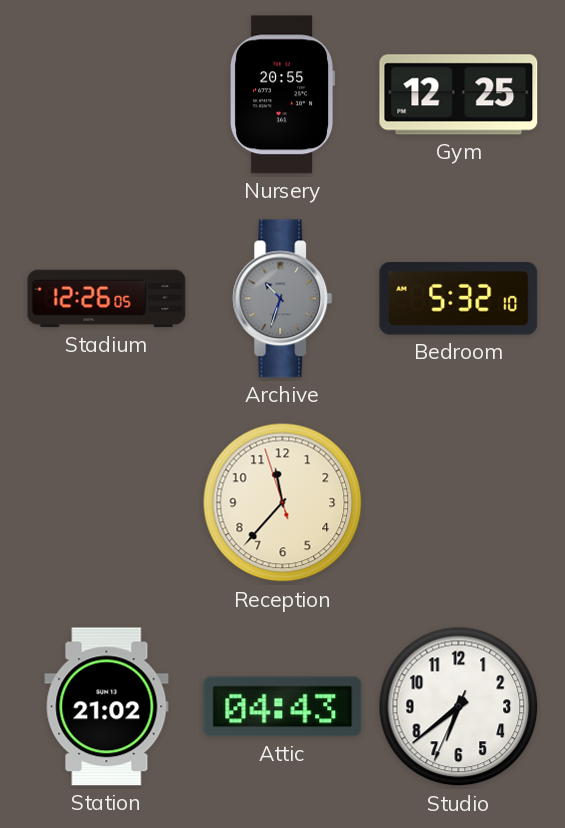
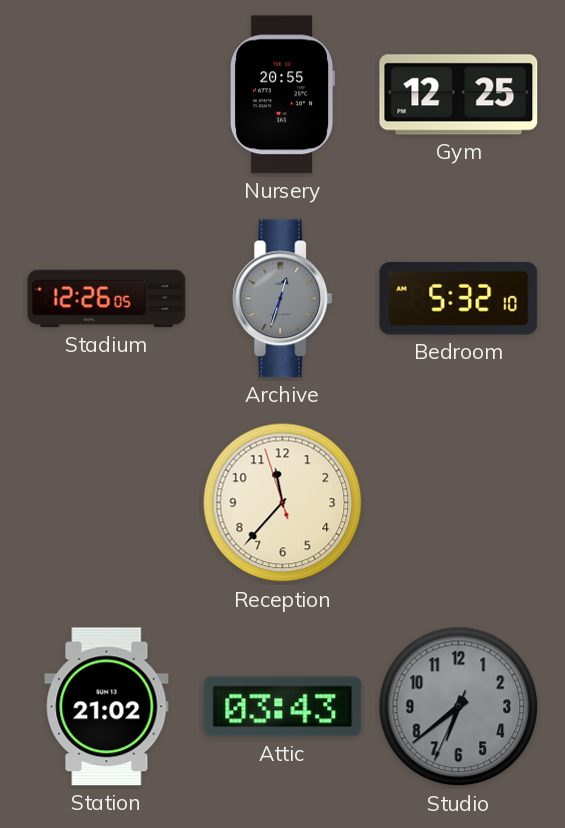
Archive: 10:33 -> 12:33
Attic: 04:43 -> 03:43
Studio dial: white -> grey
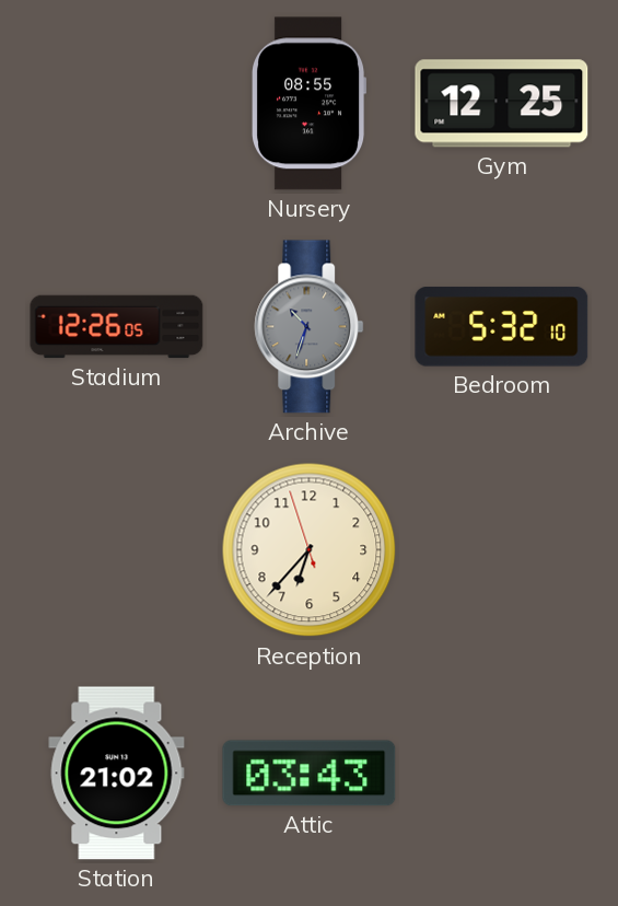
Nursery: 20:55 -> 08:55
Archive: 12:33 -> 10:33
Reception: 11:36 -> 6:36
Studio: 6:38 -> none
